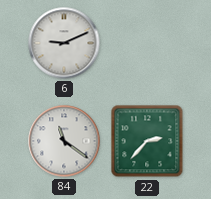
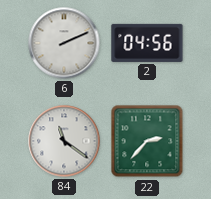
6: 9:11 -> 2:11
2: none -> 04:56
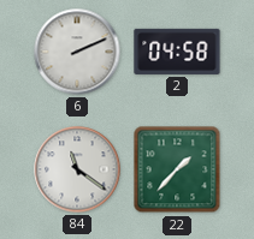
2: 04:56 -> 04:58
22: 2:37 -> 1:37
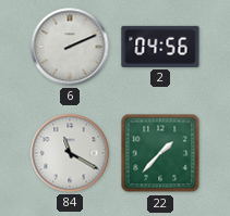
2: 04:58 -> 04:56
84: 11:21 -> 11:20
